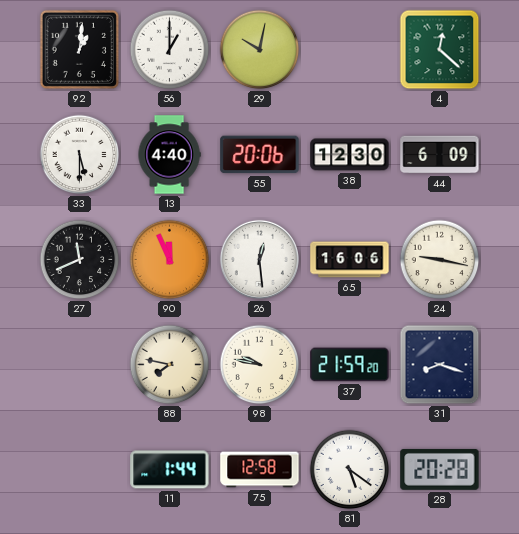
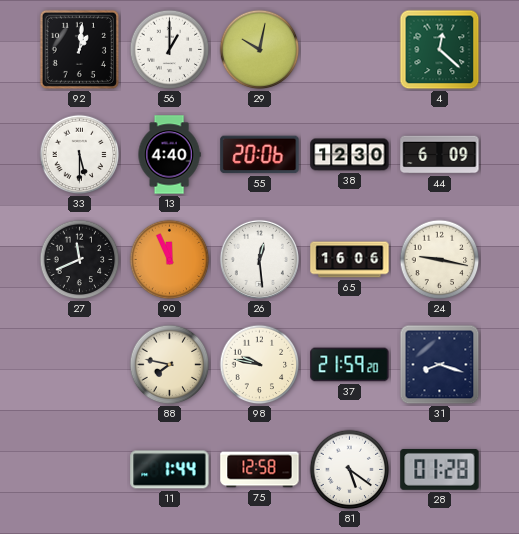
28: 20:28 -> 01:28
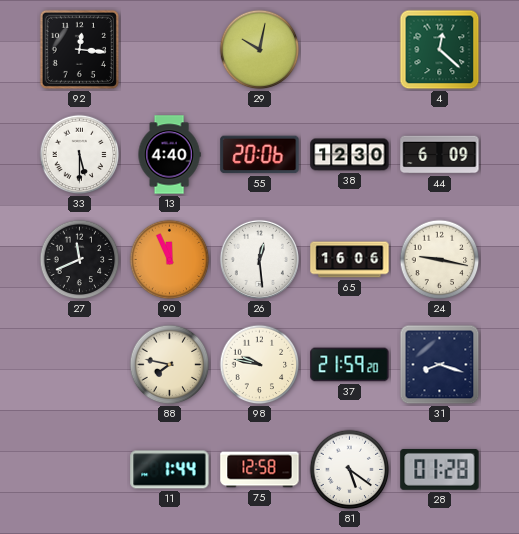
92: 1:01 -> 12:16
56: 1:00 -> none
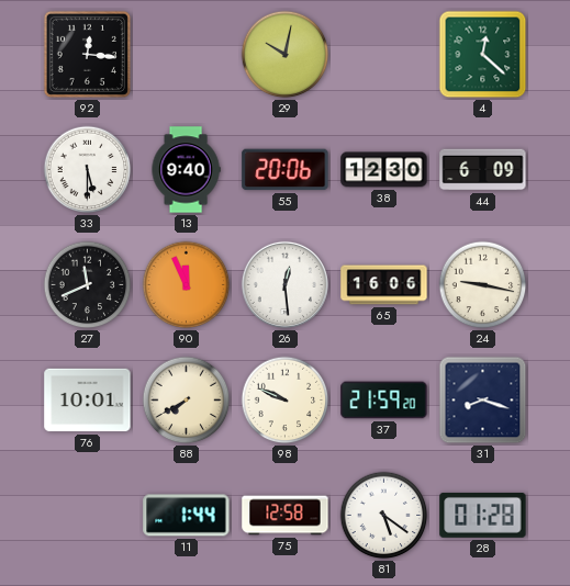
13: 4:40 -> 9:40
76: none -> 10:01
88: 7:47 -> 7:40
98: 9:47 -> 9:49
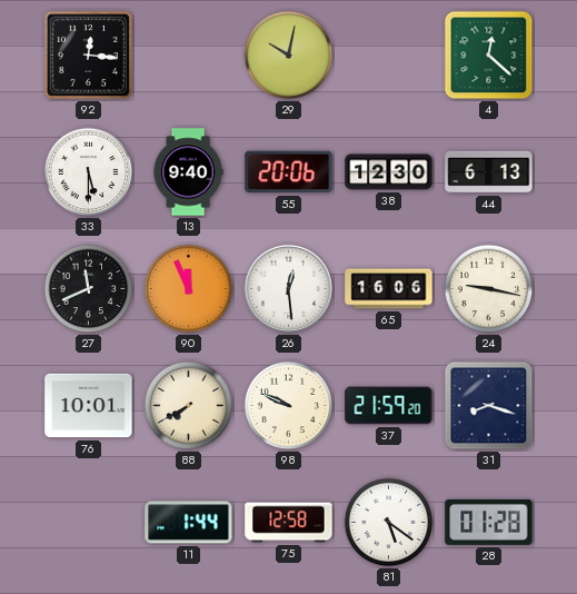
44: 6:09 -> 6:13
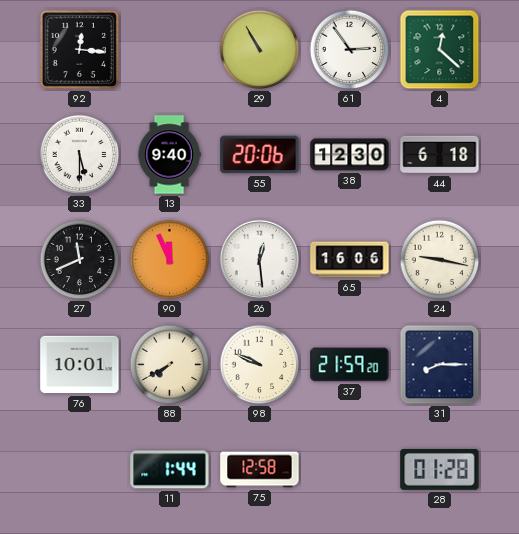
29: 10:02 -> 10:55
61: none -> 2:54
44: 6:13 -> 6:18
31: 8:18 -> 8:15
81: 5:21 -> none
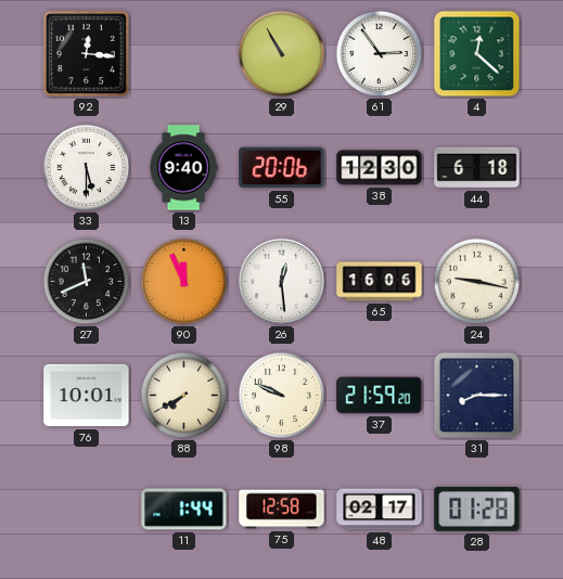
48: none -> 02:17
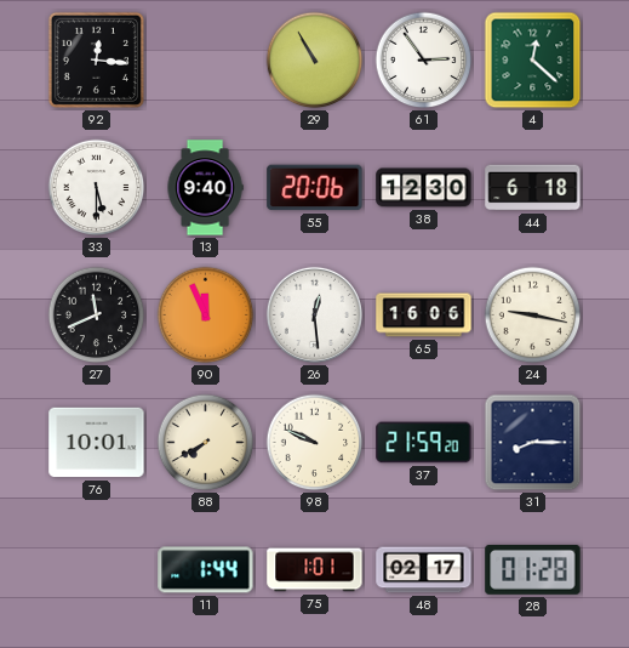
75: 12:58 -> 1:01
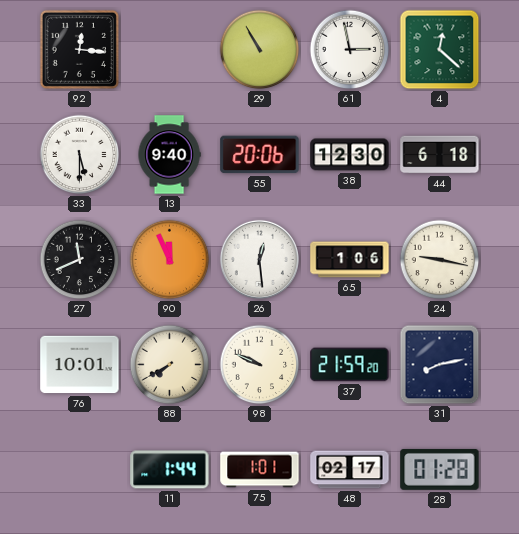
61: 2:54 -> 2:58
65: 16:06 -> 1:06
31: 8:15 -> 8:13
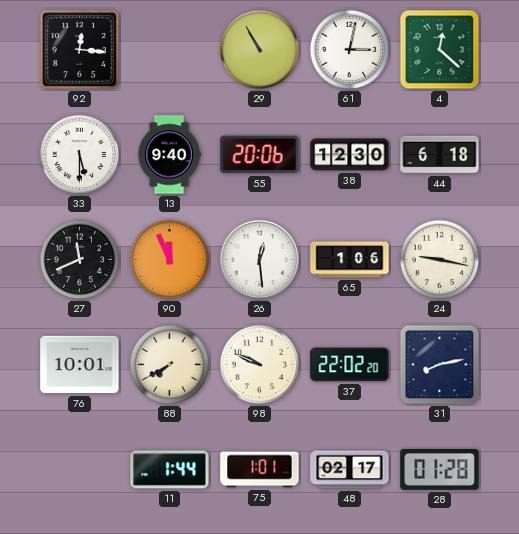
61: 2:58 -> 3:02
37: 21:59 -> 22:02
